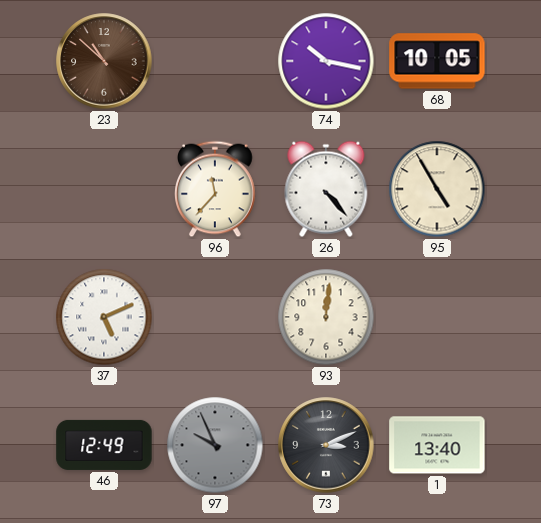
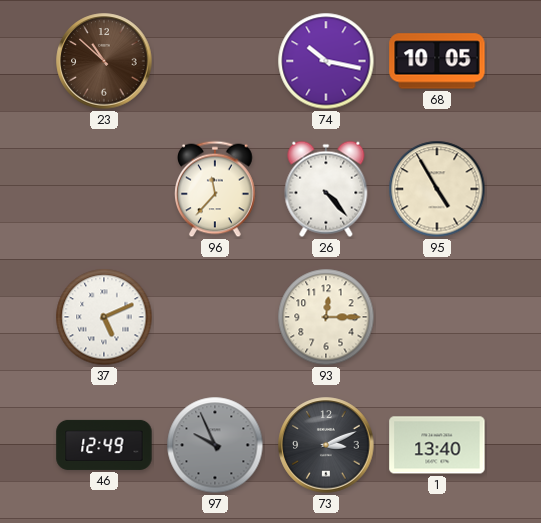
93: 12:01 -> 12:15
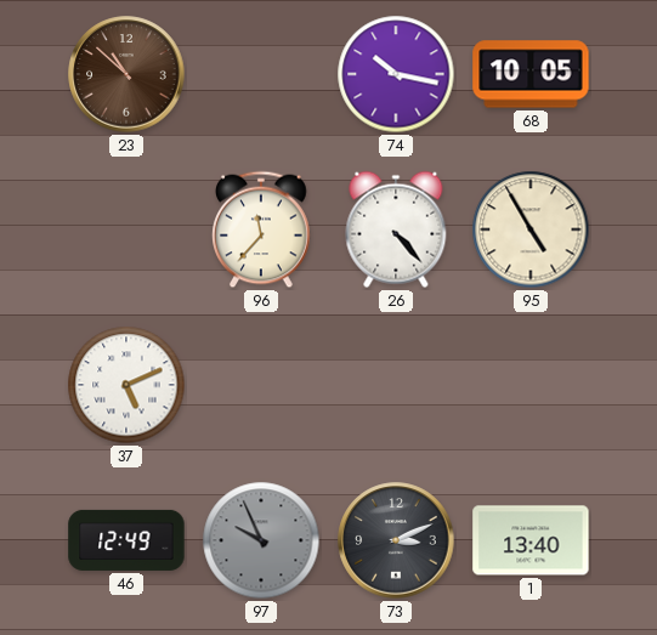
93: 12:15 -> none
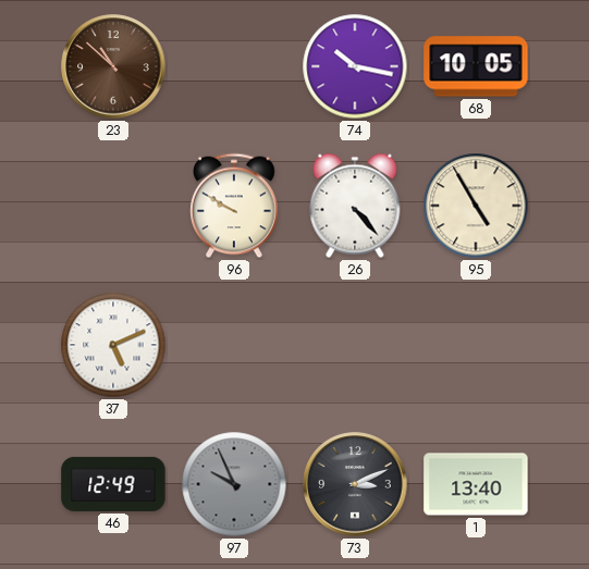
96: 11:37 -> 9:50
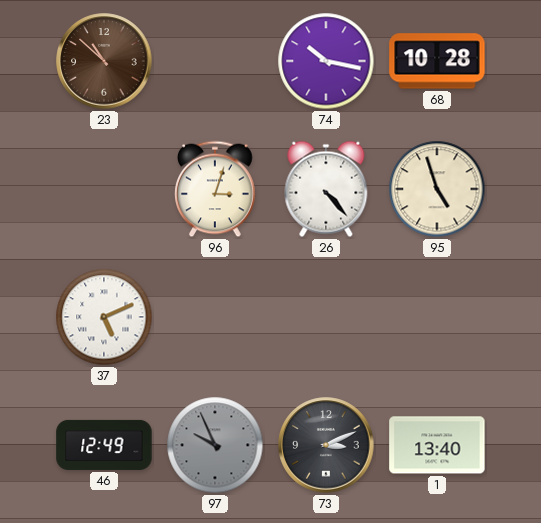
68: 10:05 -> 10:28
96: 9:50 -> 3:03
95: 4:55 -> 4:57
